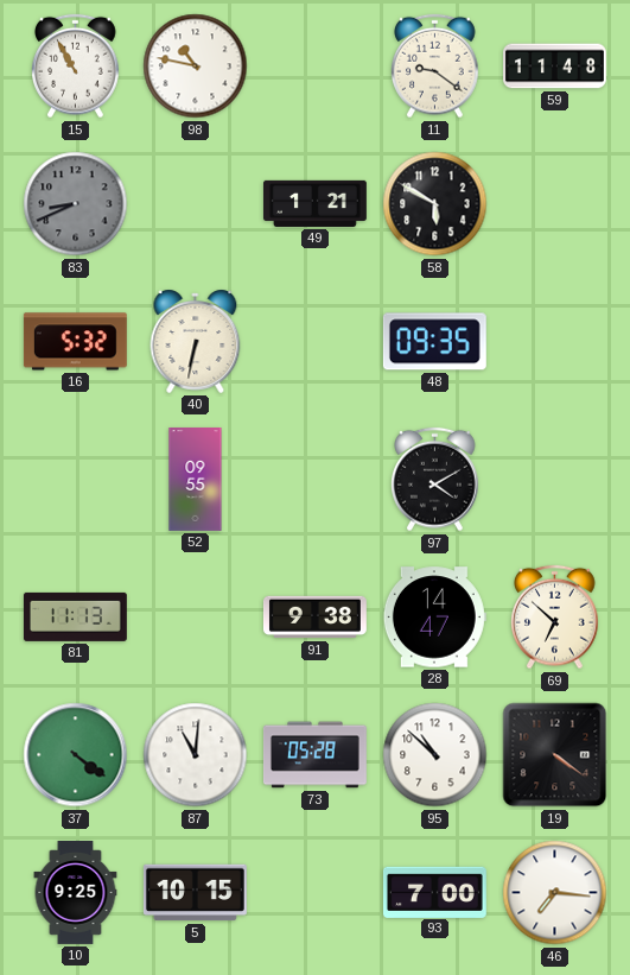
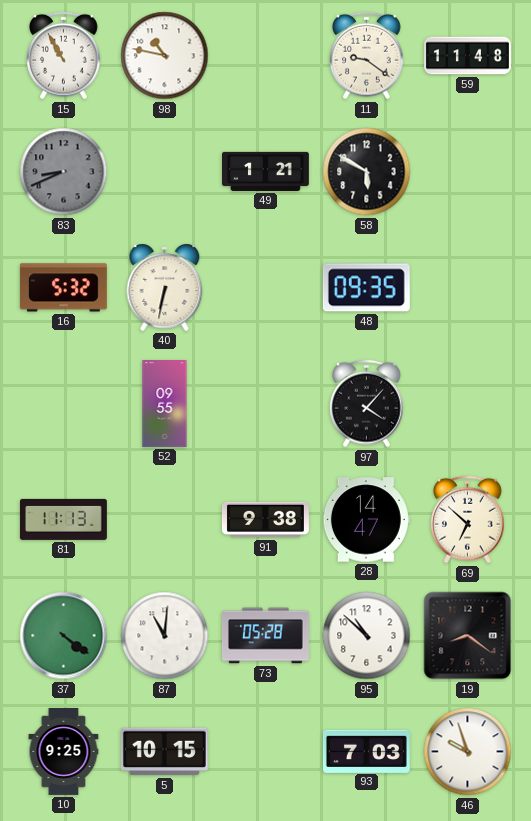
97: 4:10 -> 4:07
19: 4:21 -> 8:21
93: 7:00 -> 7:03
46: 7:16 -> 9:57
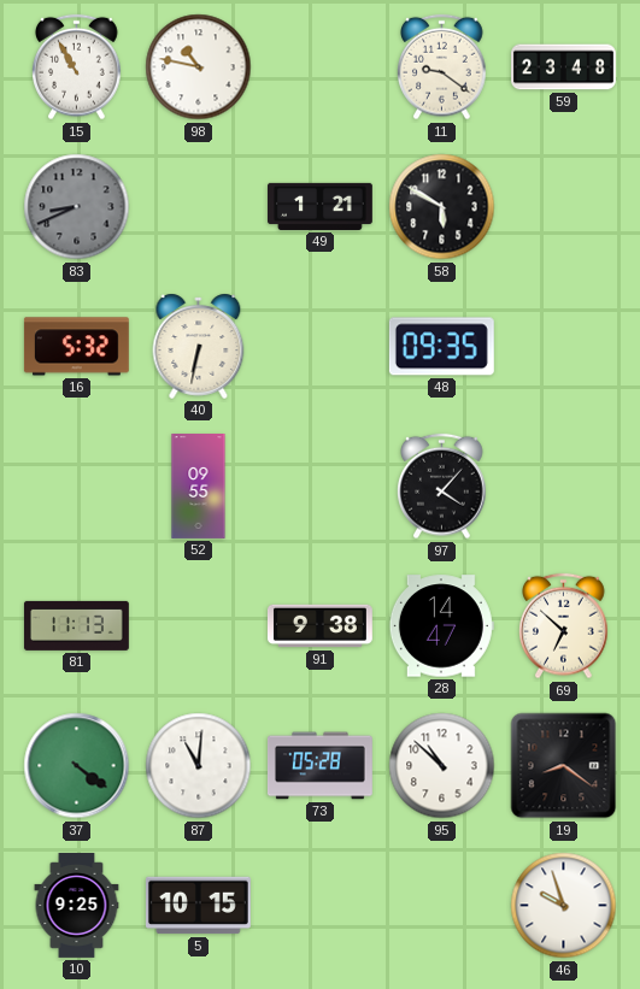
59: 11:48 -> 23:48
93: 7:03 -> none
